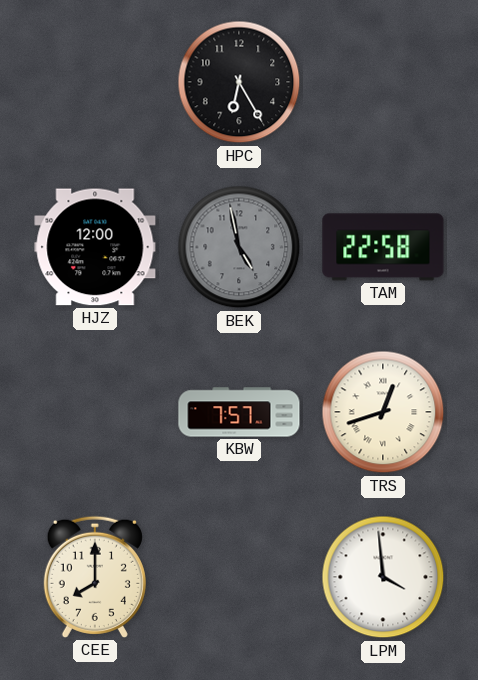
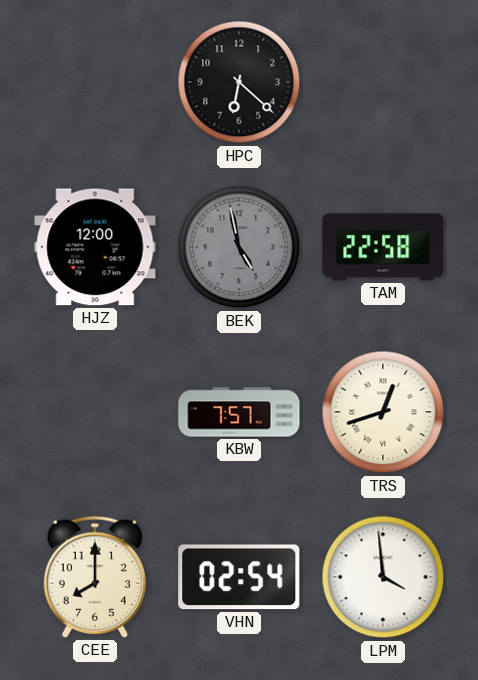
HPC: 6:25 -> 6:22
VHN: none -> 02:54
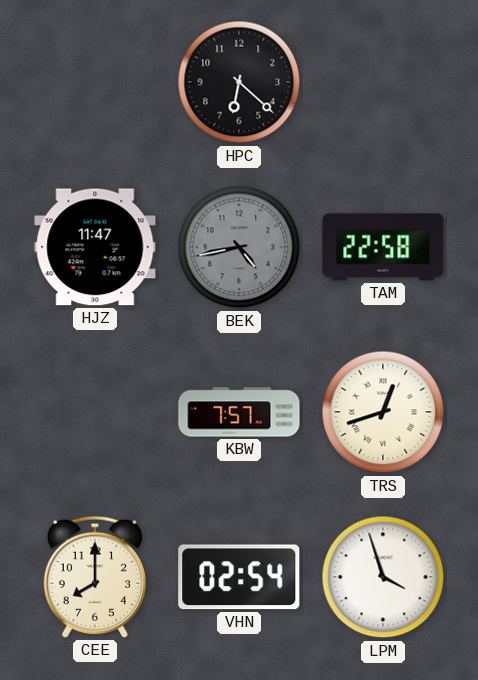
HJZ: 12:00 -> 11:47
BEK: 4:58 -> 4:43
LPM: 3:59 -> 3:57
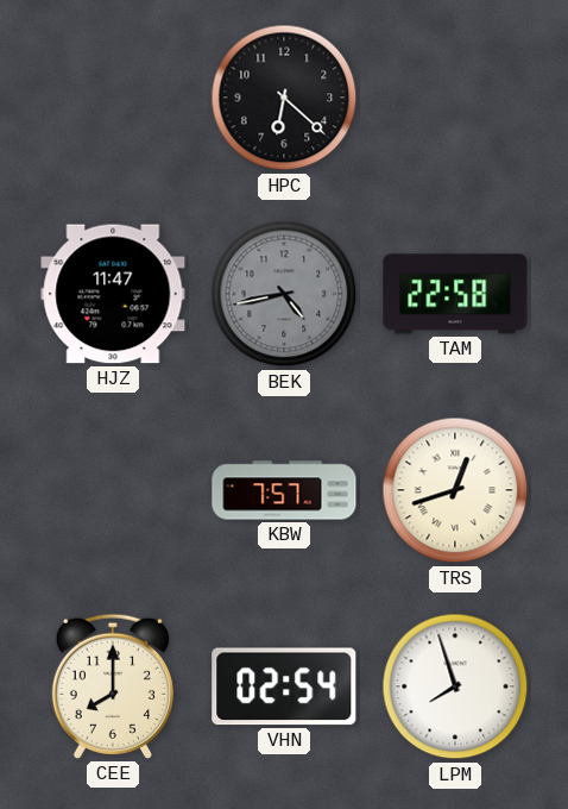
LPM: 3:57 -> 7:57
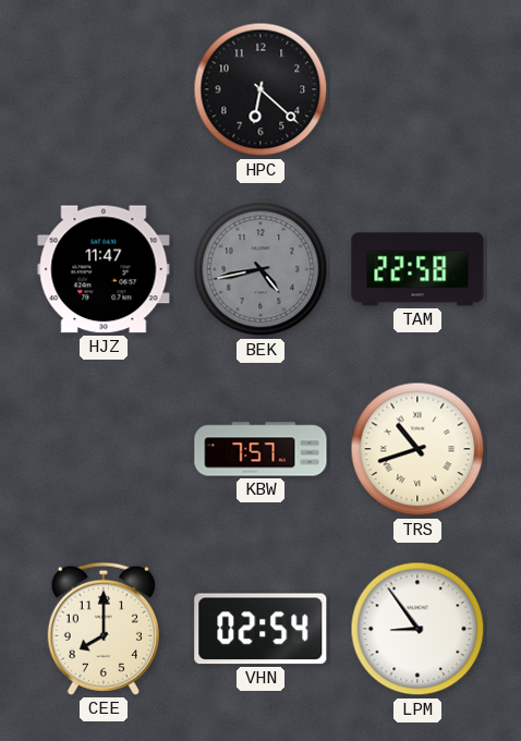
TRS: 12:42 -> 10:42
LPM: 7:57 -> 8:54
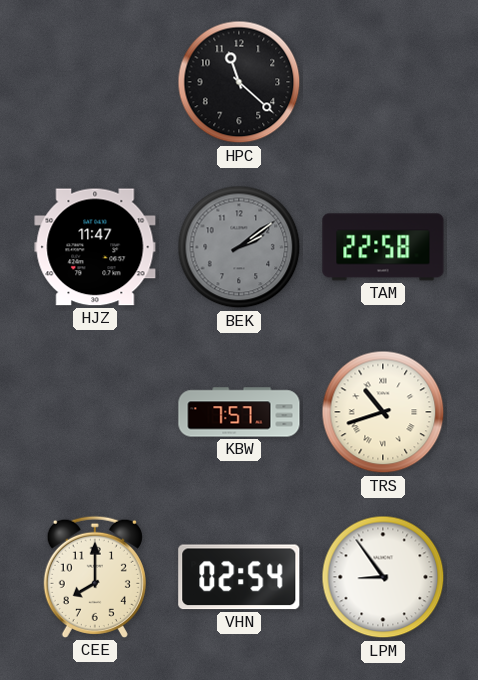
HPC: 6:22 -> 11:22
BEK: 4:43 -> 2:09
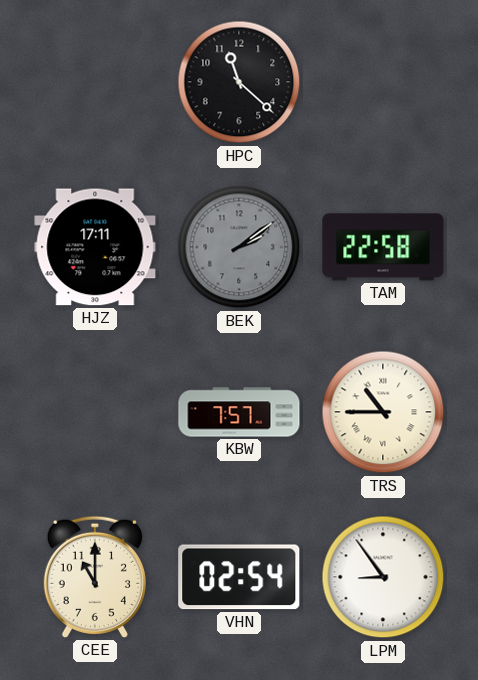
HJZ: 11:47 -> 17:11
TRS: 10:42 -> 10:45
CEE: 8:00 -> 11:00
